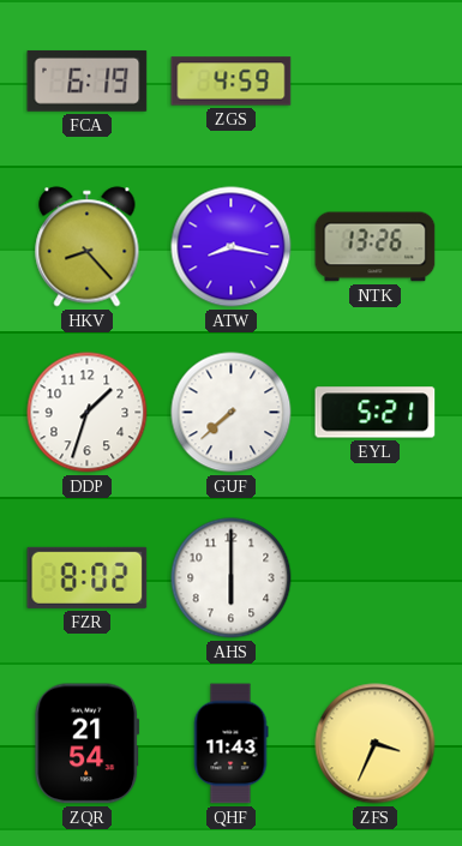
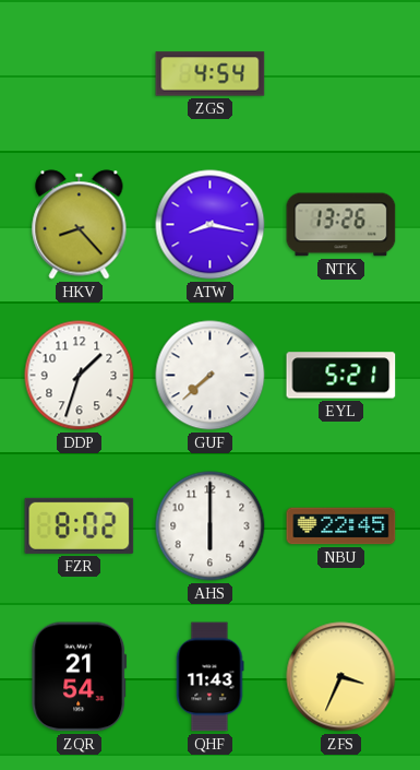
FCA: 6:19 -> none
ZGS: 4:59 -> 4:54
NBU: none -> 22:45
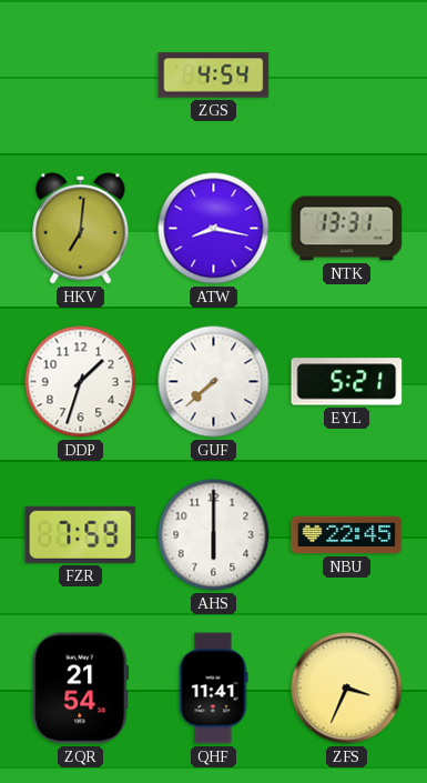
HKV: 8:23 -> 7:01
NTK: 13:26 -> 13:31
FZR: 8:02 -> 7:59
QHF: 11:43 -> 11:41
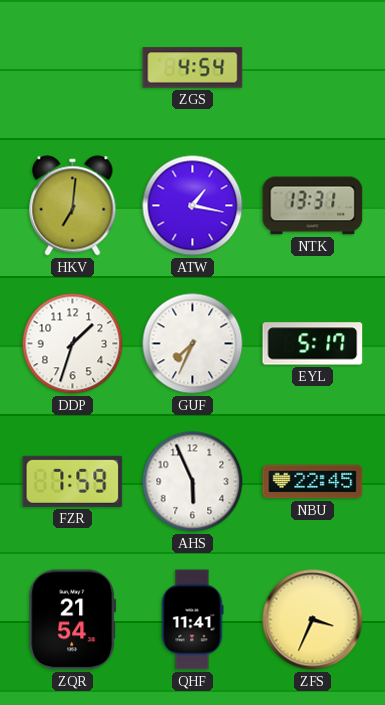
ATW: 8:17 -> 1:17
GUF: 7:38 -> 7:34
EYL: 5:21 -> 5:17
AHS: 6:00 -> 5:56
